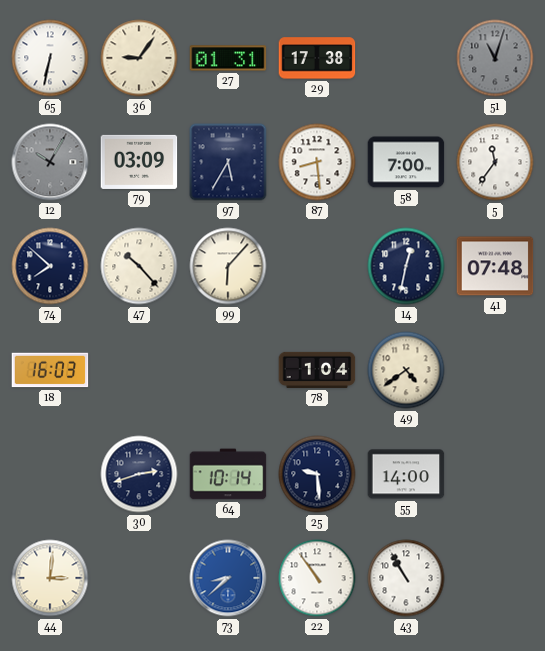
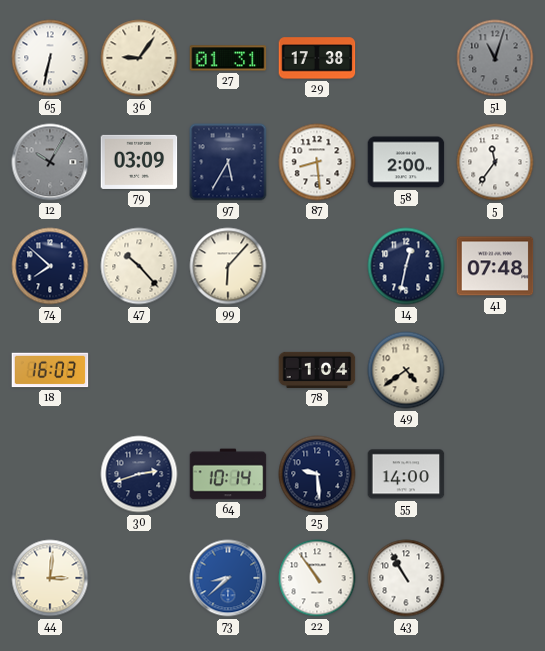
58: 7:00 -> 2:00
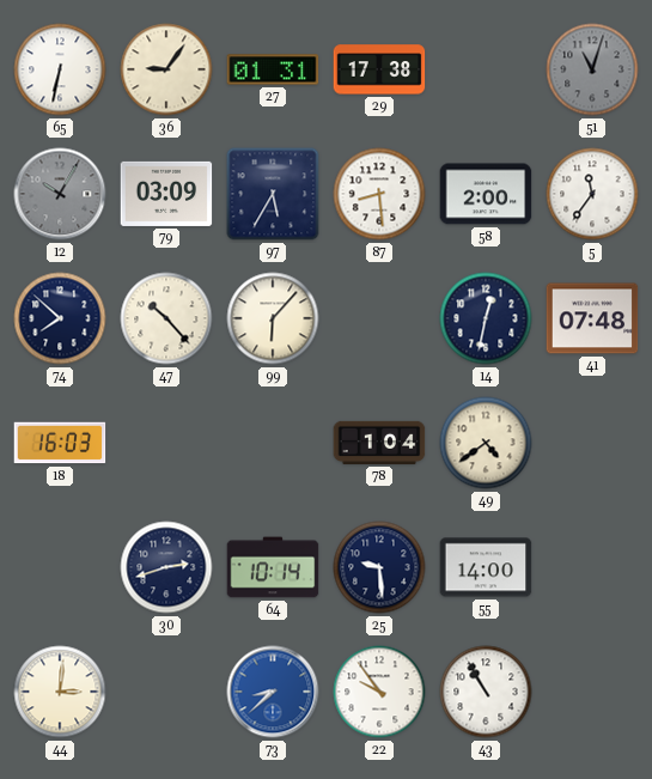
22: 10:54 -> 9:54
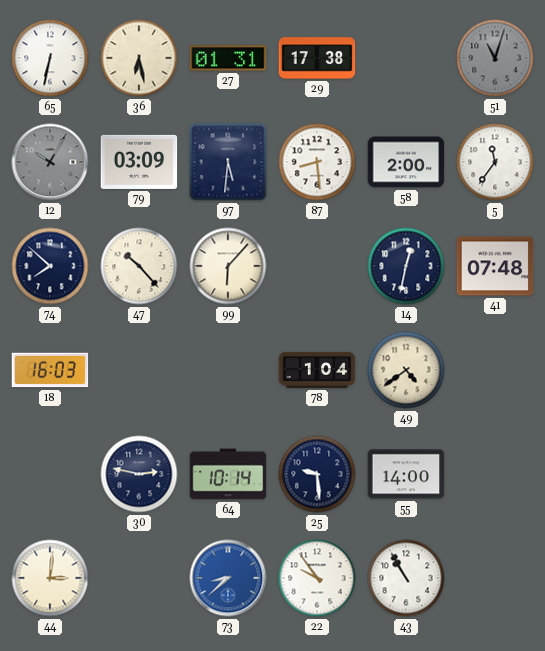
36: 9:06 -> 6:28
97: 5:35 -> 5:31
30: 2:42 -> 2:47
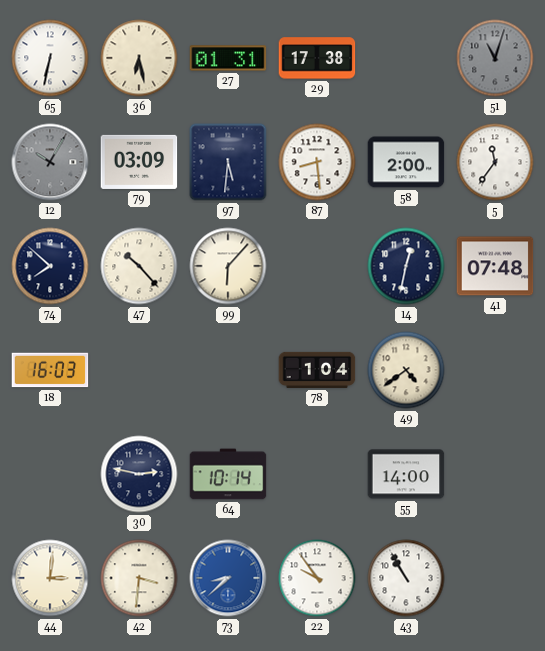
25: 9:29 -> none
42: none -> 3:31
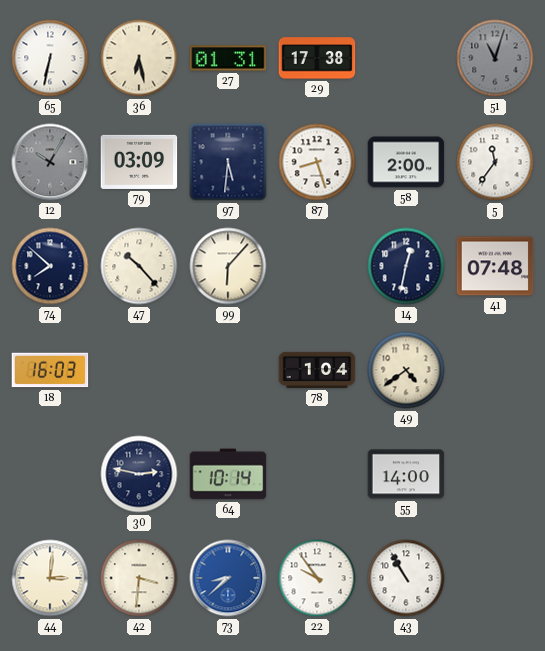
87: 8:29 -> 8:27
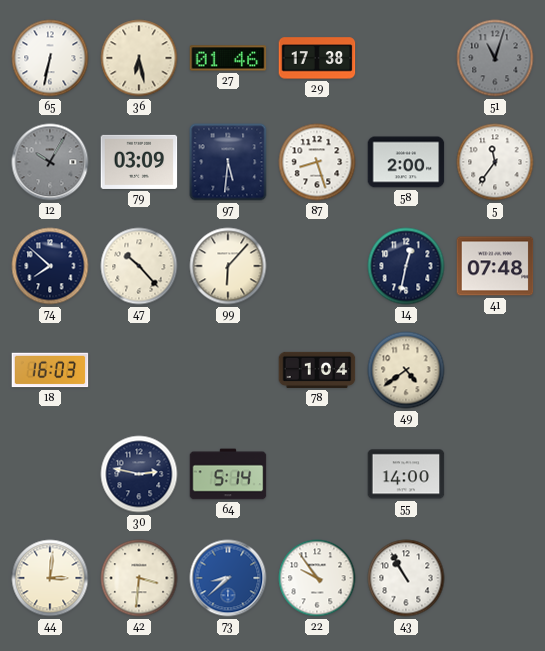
27: 01:31 -> 01:46
64: 10:14 -> 5:14
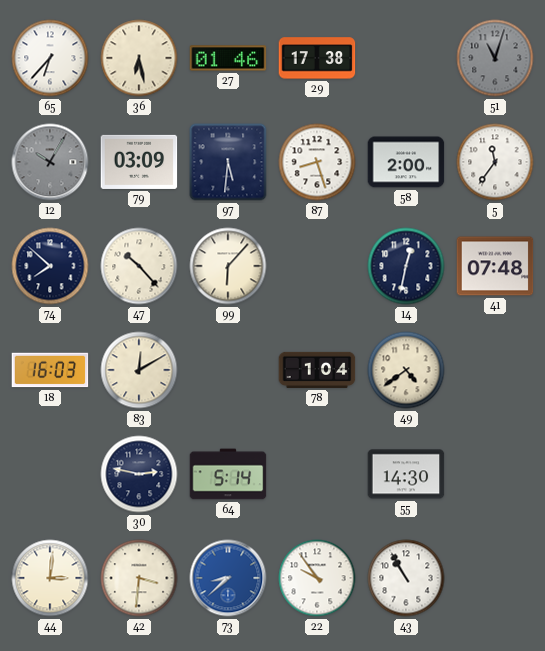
65: 6:32 -> 6:37
83: none -> 12:10
55: 14:00 -> 14:30
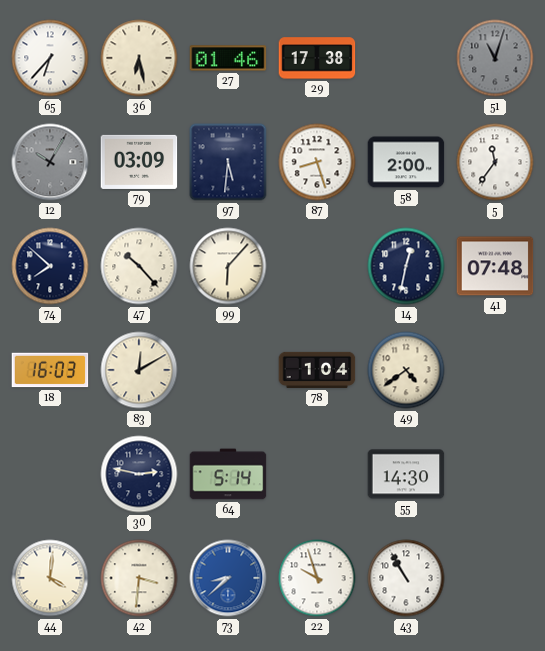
44: 3:01 -> 4:01
22: 9:54 -> 9:57
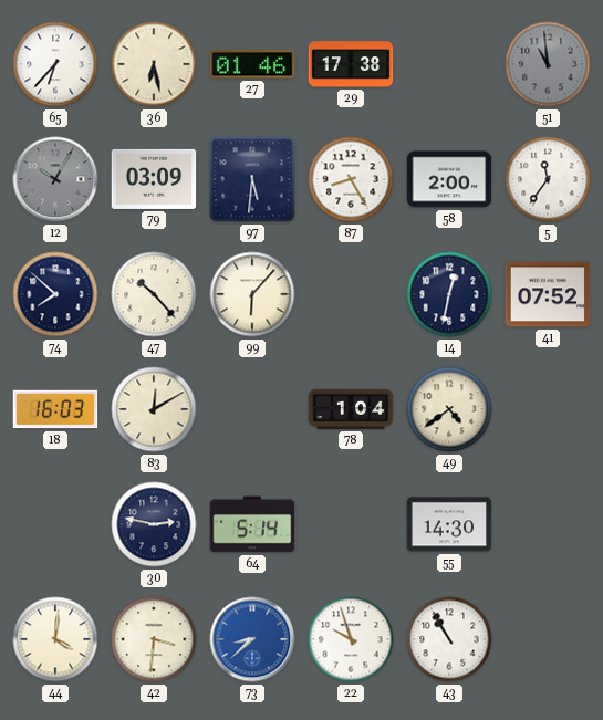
51: 11:03 -> 10:59
87: 8:27 -> 8:25
41: 07:48 -> 07:52
